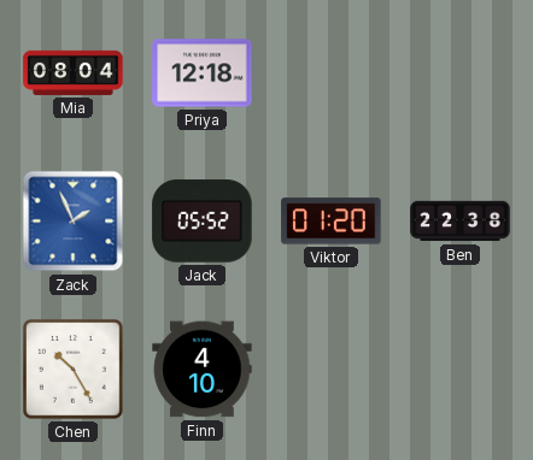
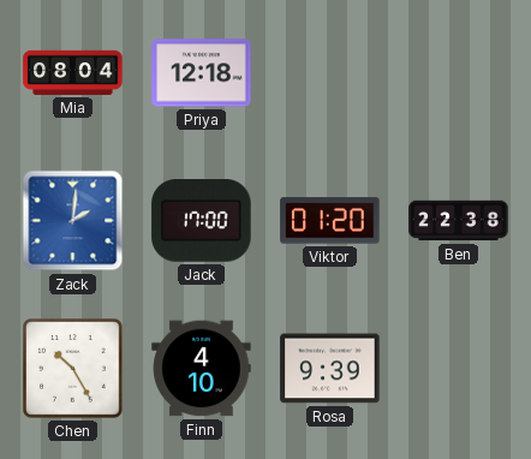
Zack: 1:56 -> 2:01
Jack: 05:52 -> 17:00
Rosa: none -> 9:39
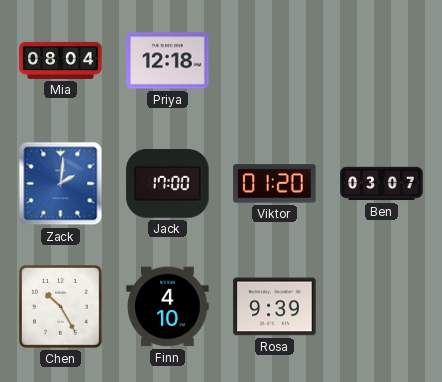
Ben: 22:38 -> 03:07
